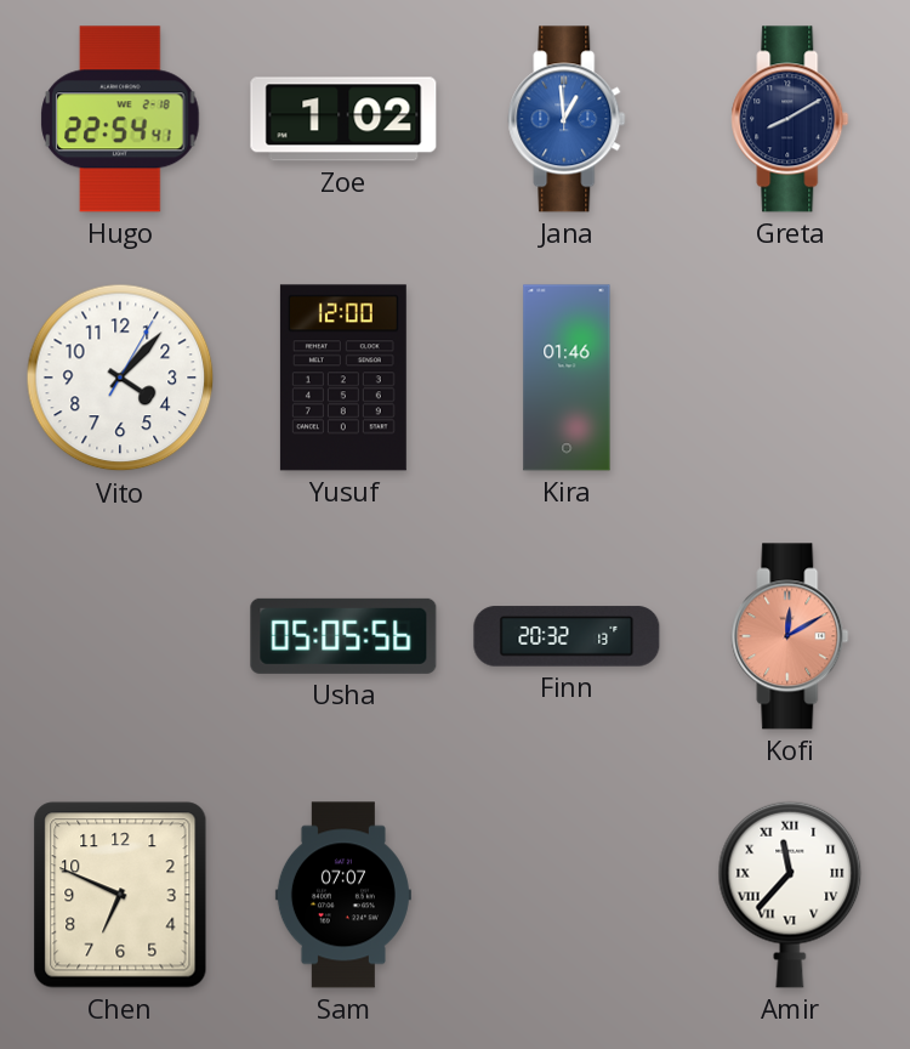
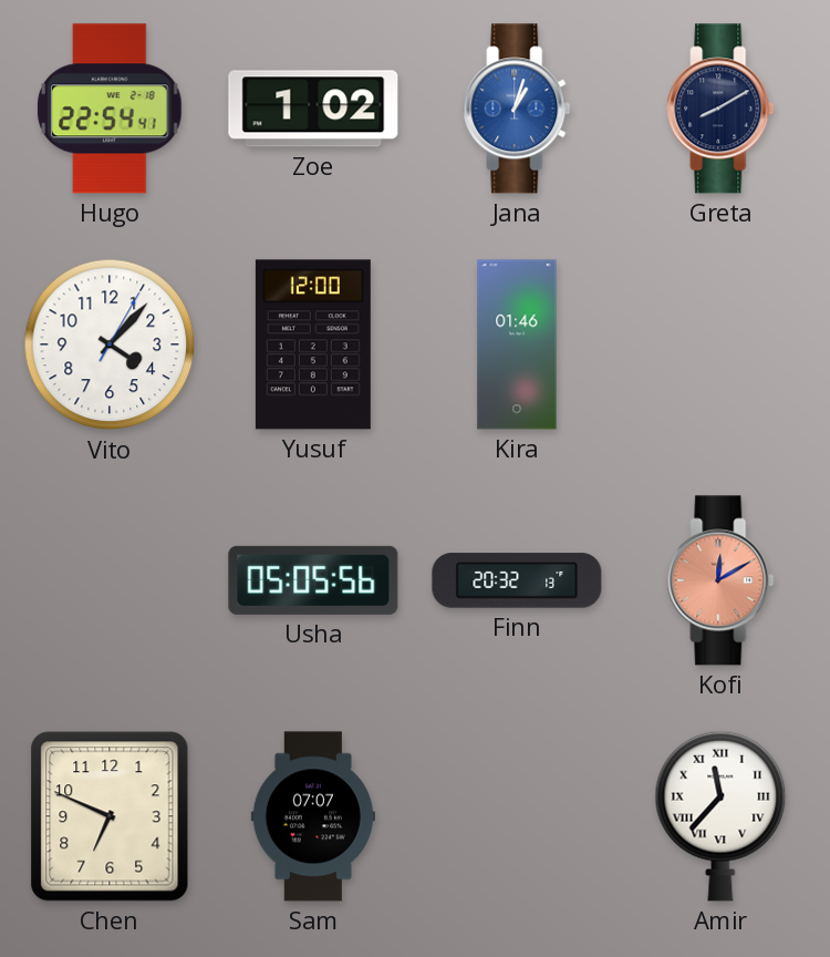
Jana: 12:59 -> 1:03
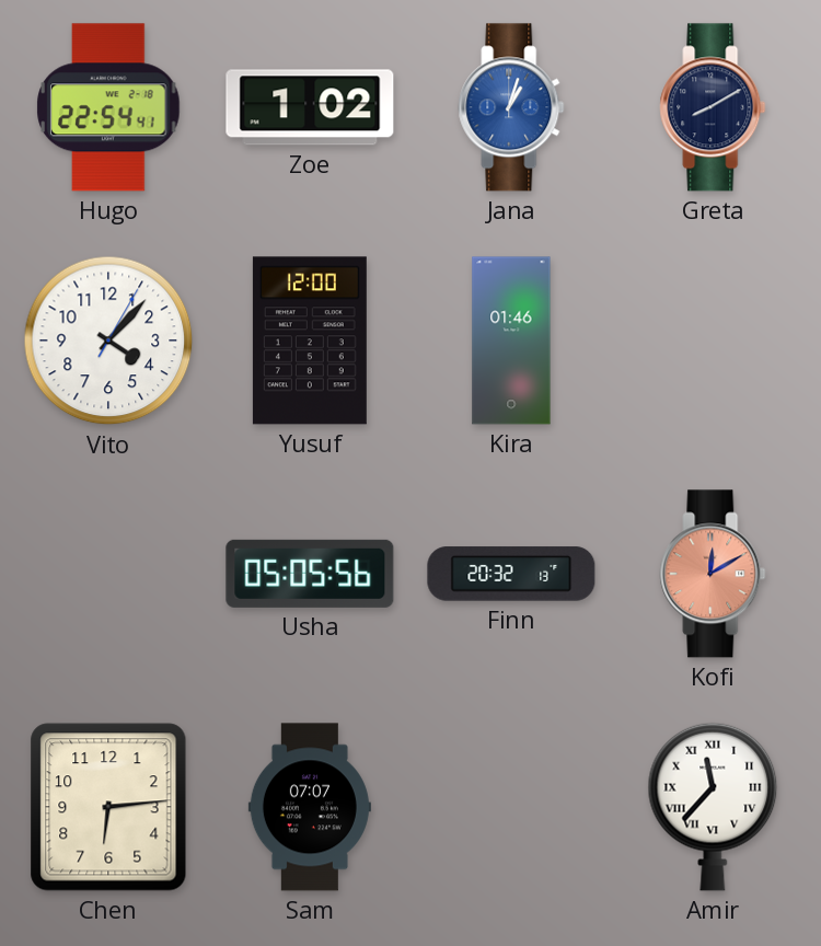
Chen: 6:49 -> 6:14
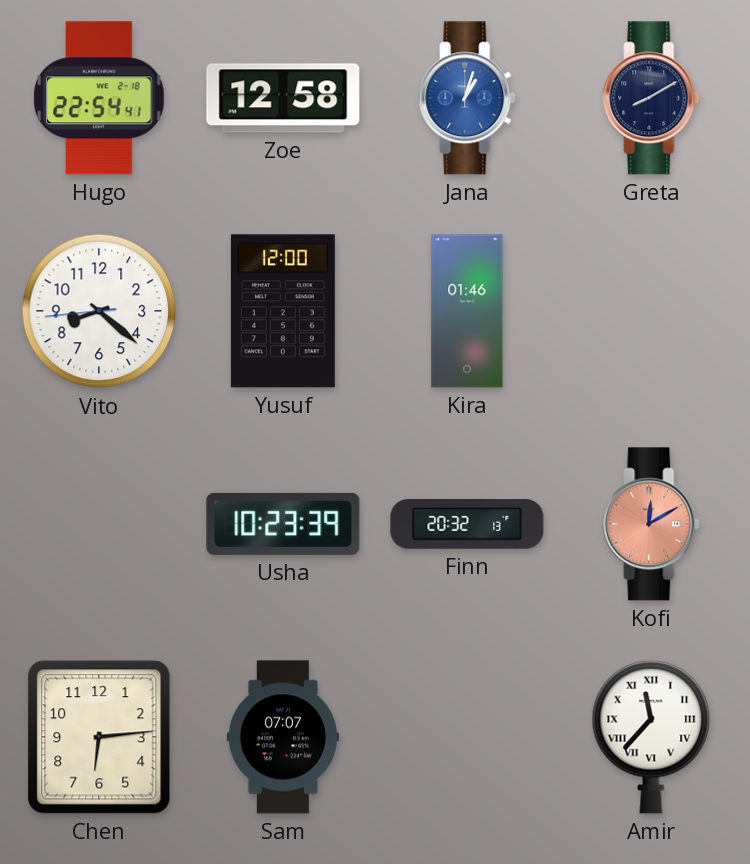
Zoe: 1:02 -> 12:58
Vito: 4:07 -> 8:21
Usha: 05:05 -> 10:23
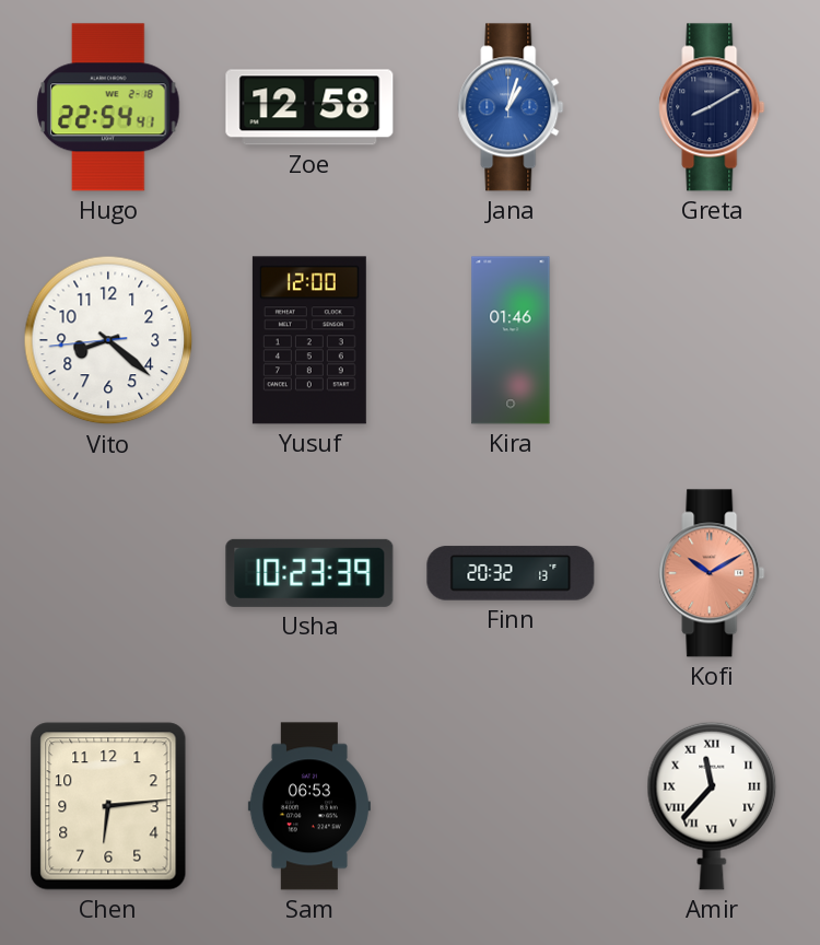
Kofi: 12:10 -> 10:10
Sam: 07:07 -> 06:53
